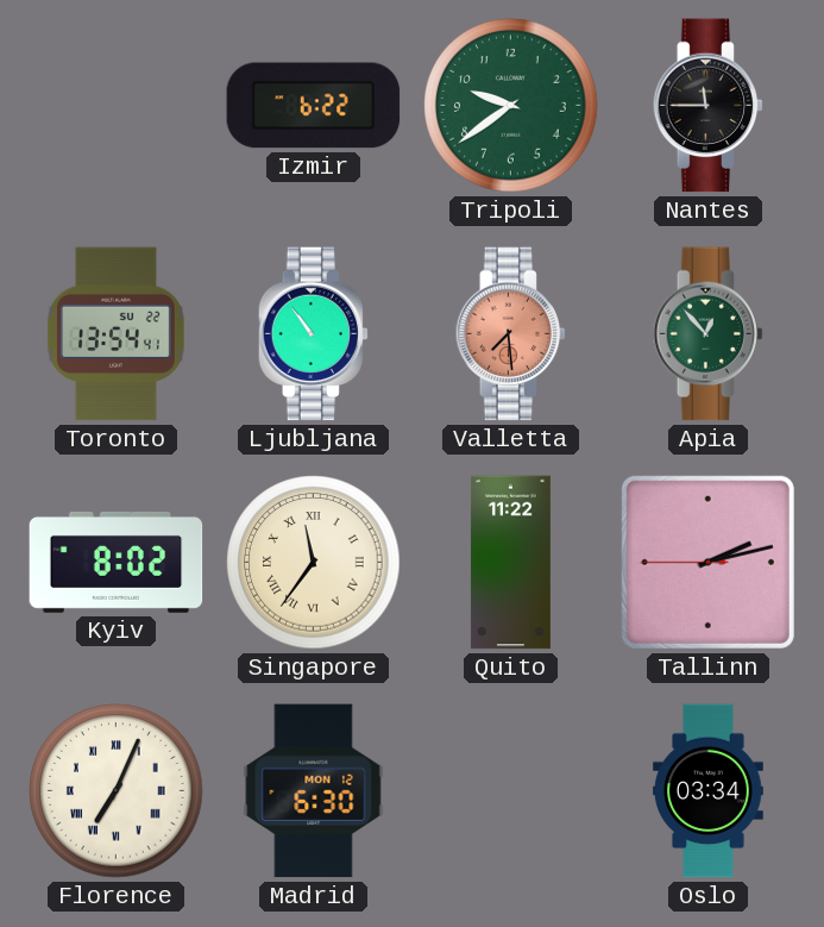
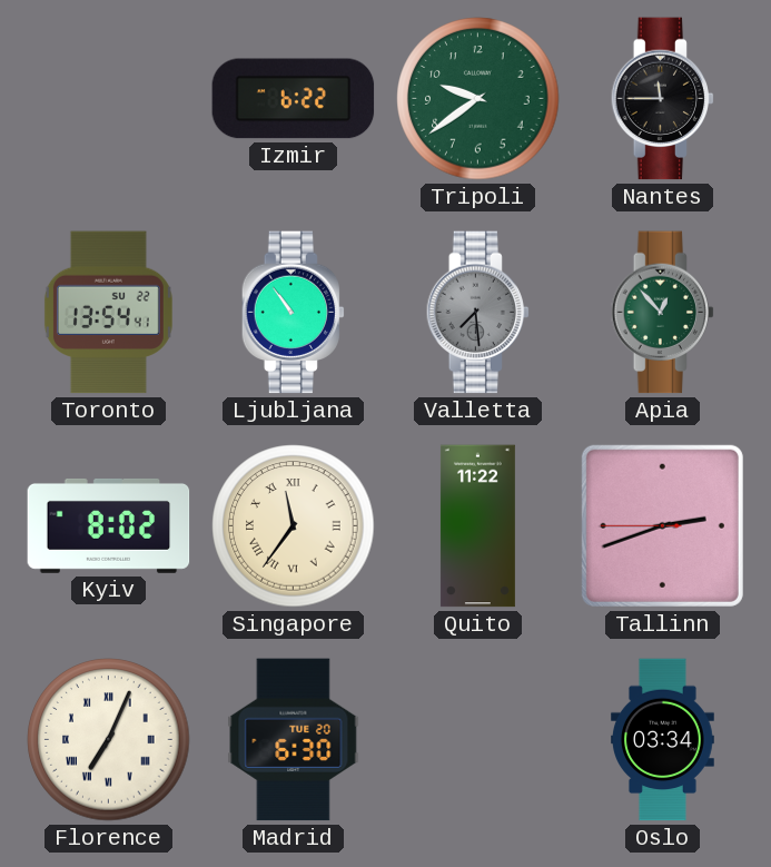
Valletta dial: salmon -> grey
Tallinn: 2:12 -> 2:41
Madrid date: MON 12 -> TUE 20
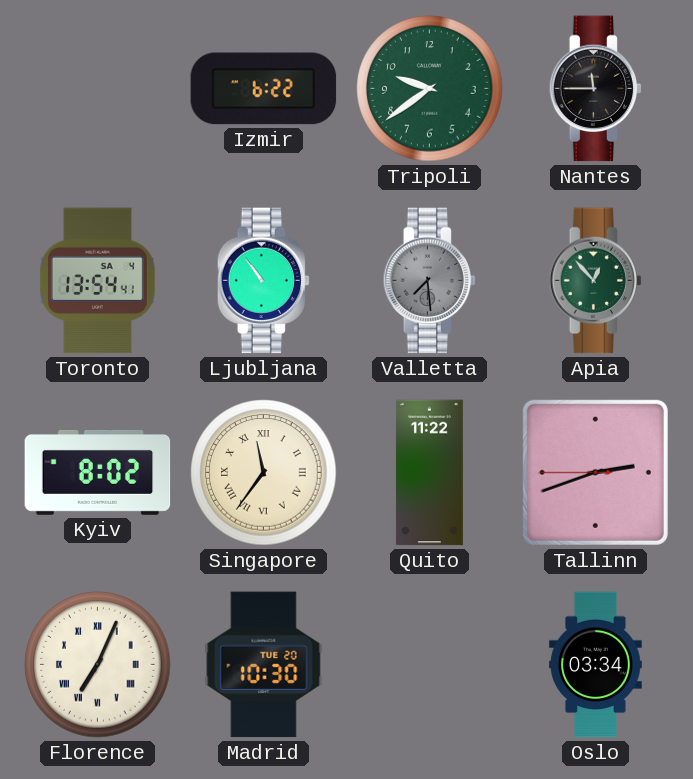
Toronto date: SU 22 -> SA 4
Madrid: 6:30 -> 10:30
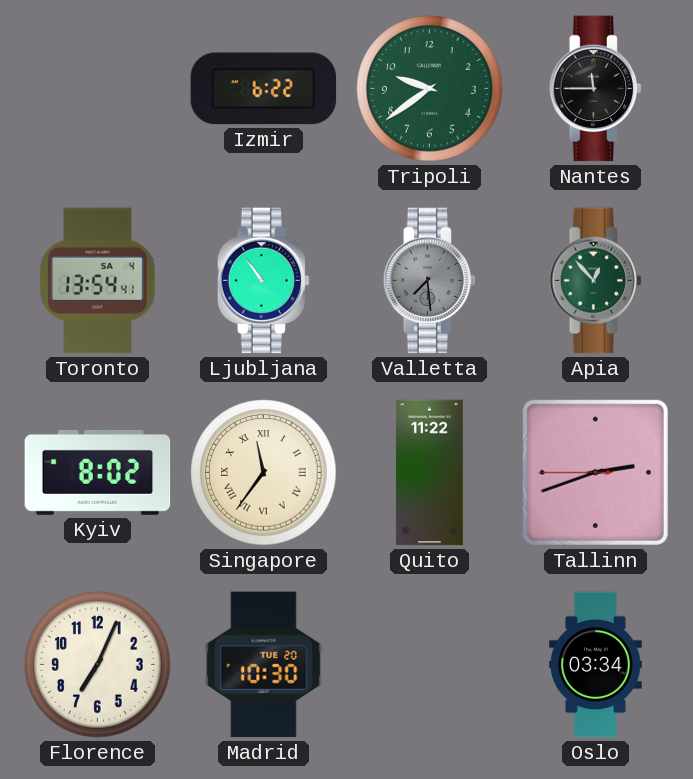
Florence numerals: Roman -> Arabic
